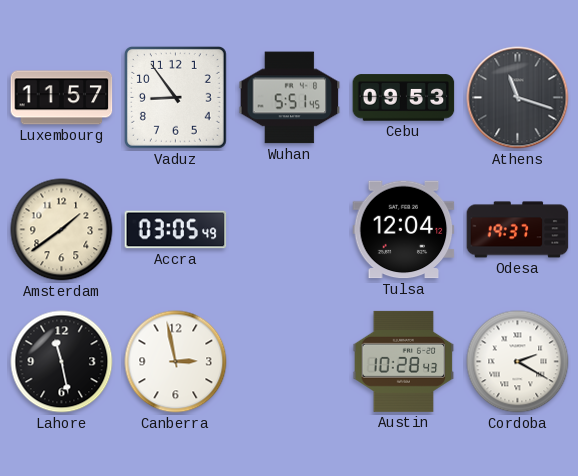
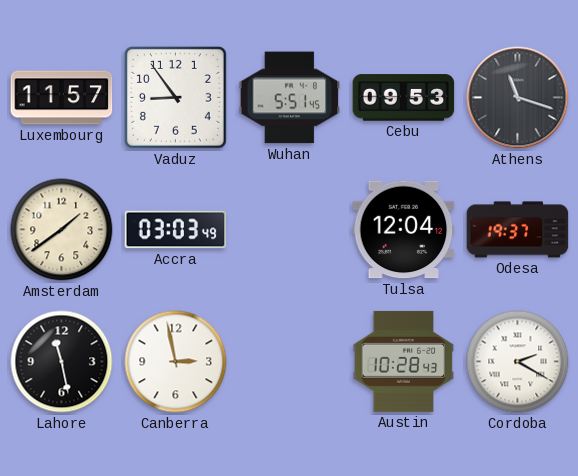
Accra: 03:05 -> 03:03
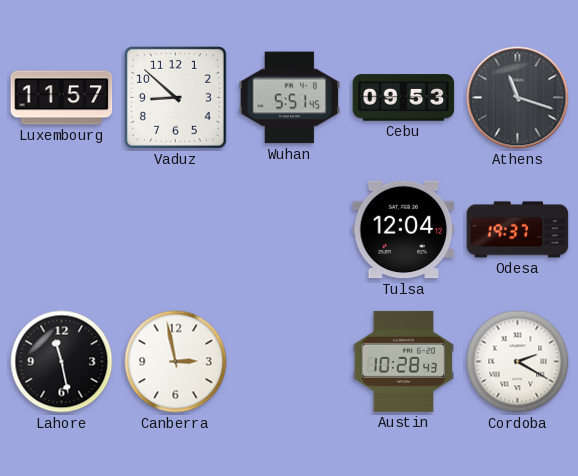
Vaduz: 8:54 -> 8:52
Amsterdam: 1:39 -> none
Accra: 03:03 -> none
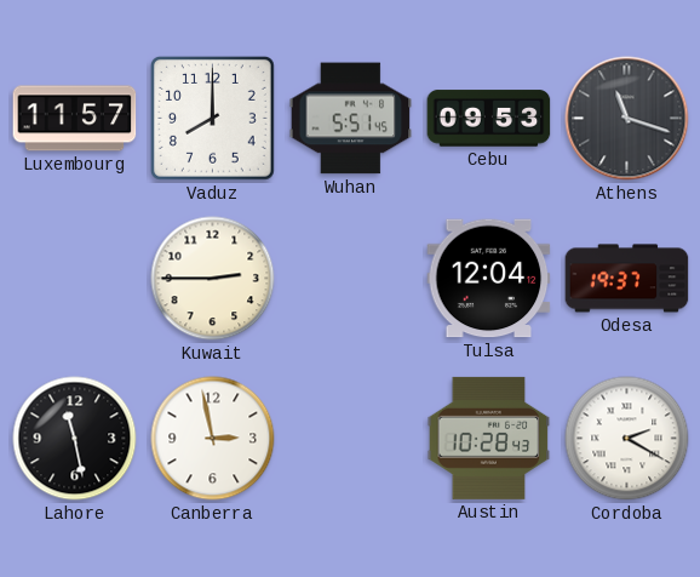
Vaduz: 8:52 -> 8:00
Kuwait: none -> 2:45
